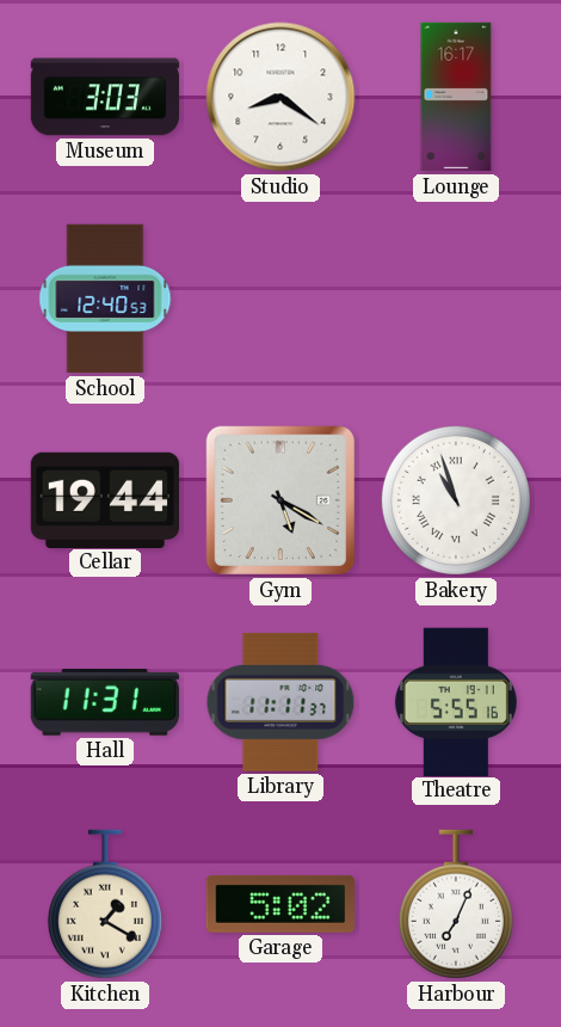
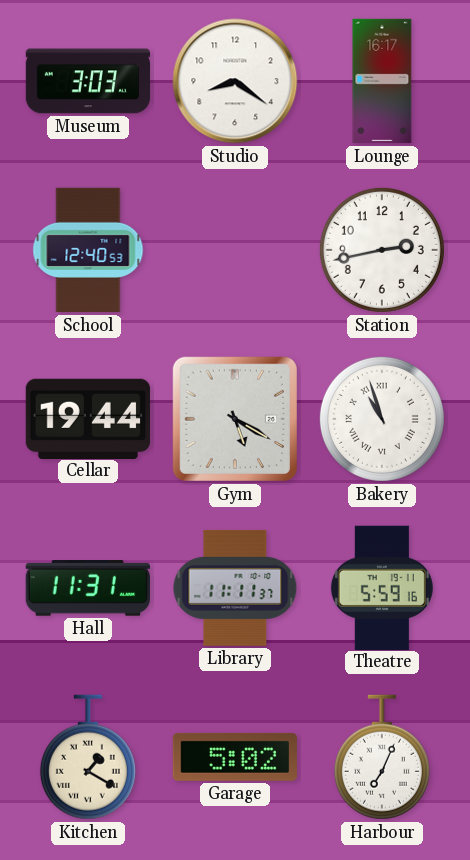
Station: none -> 2:43
Theatre: 5:55 -> 5:59
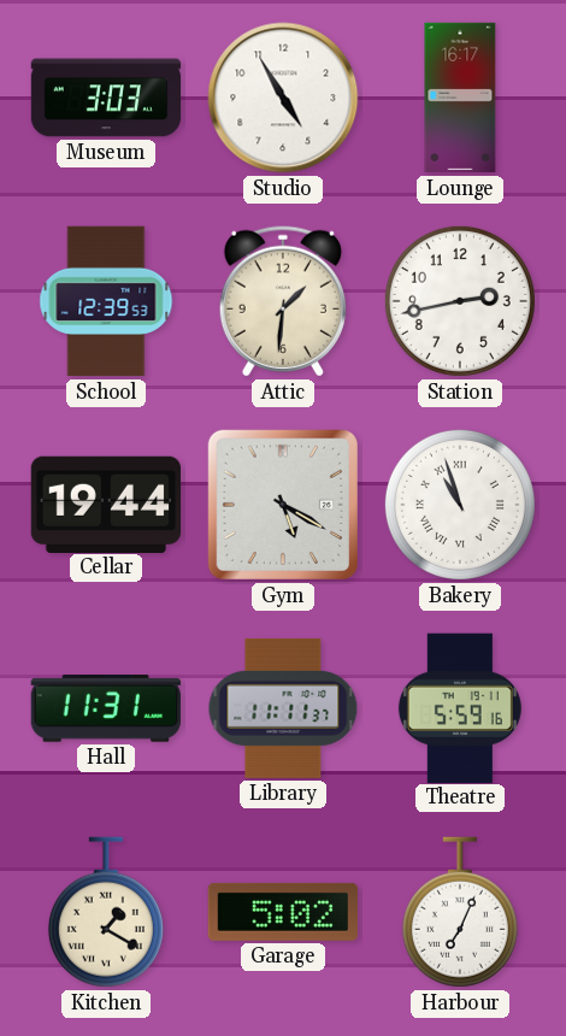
Studio: 8:21 -> 4:55
School: 12:40 -> 12:39
Attic: none -> 1:31
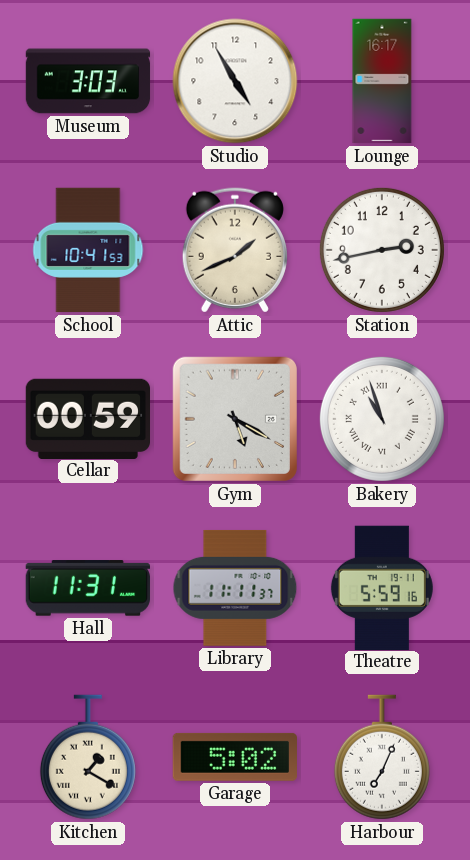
School: 12:39 -> 10:41
Attic: 1:31 -> 1:41
Cellar: 19:44 -> 00:59
